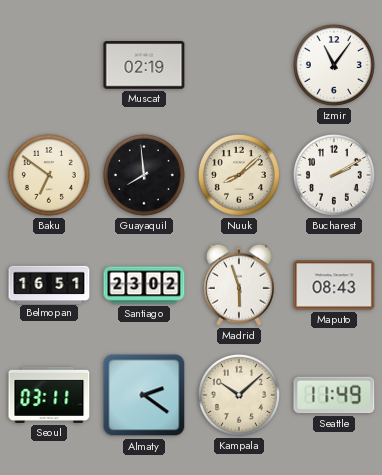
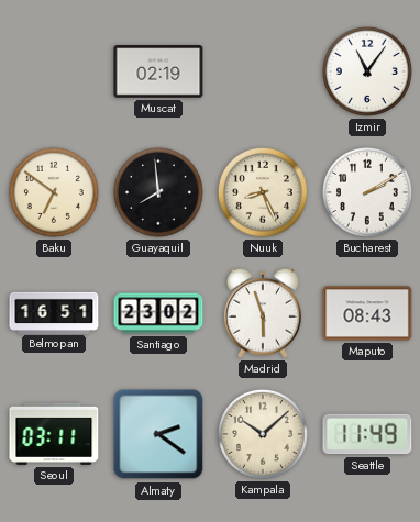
Nuuk: 8:08 -> 8:26
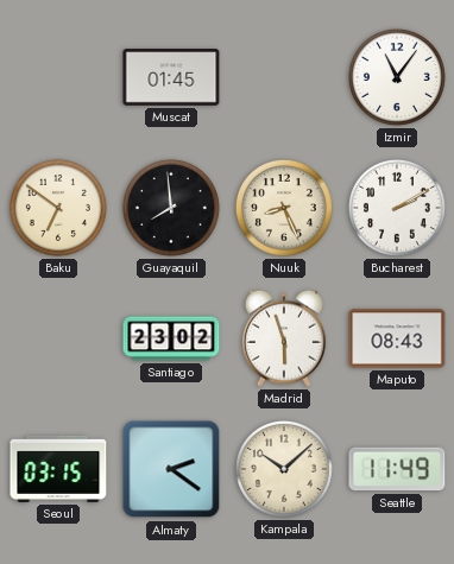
Muscat: 02:19 -> 01:45
Belmopan: 16:51 -> none
Seoul: 03:11 -> 03:15
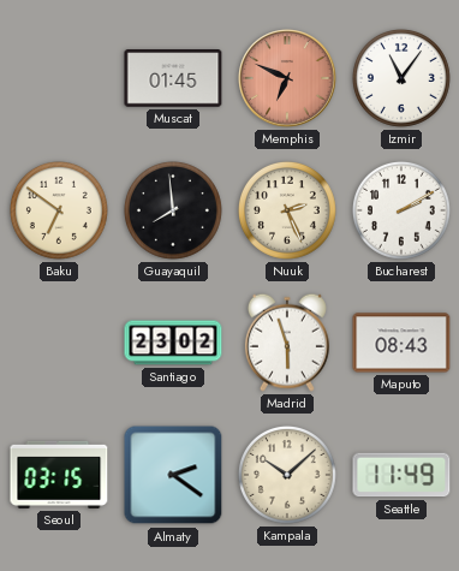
Memphis: none -> 6:49
Nuuk: 8:26 -> 2:26
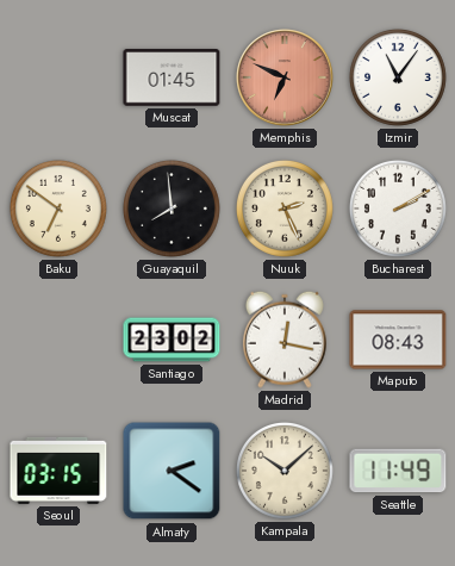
Madrid: 5:57 -> 12:17
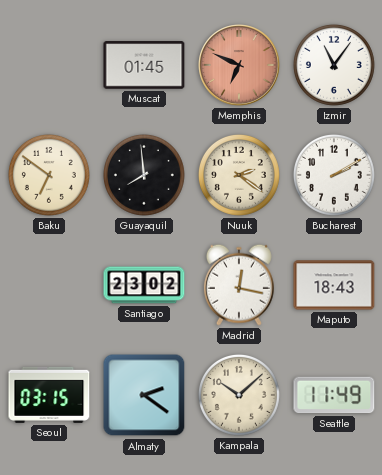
Nuuk: 2:26 -> 2:21
Maputo: 08:43 -> 18:43
